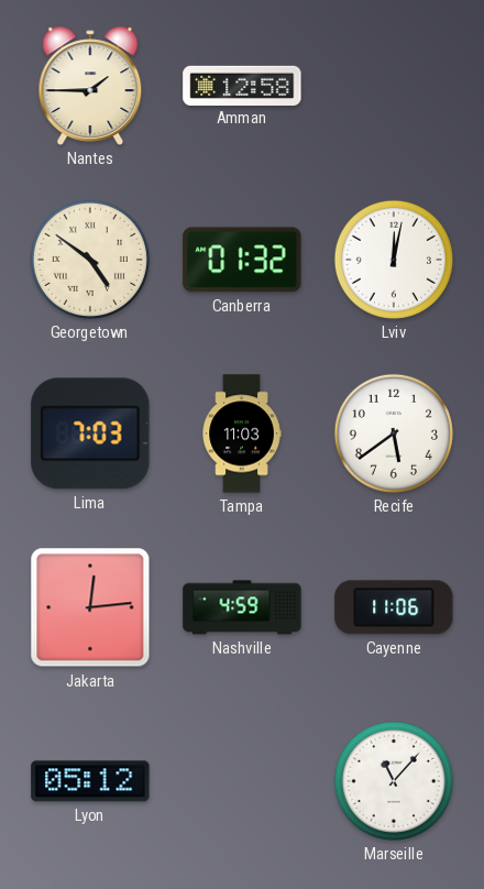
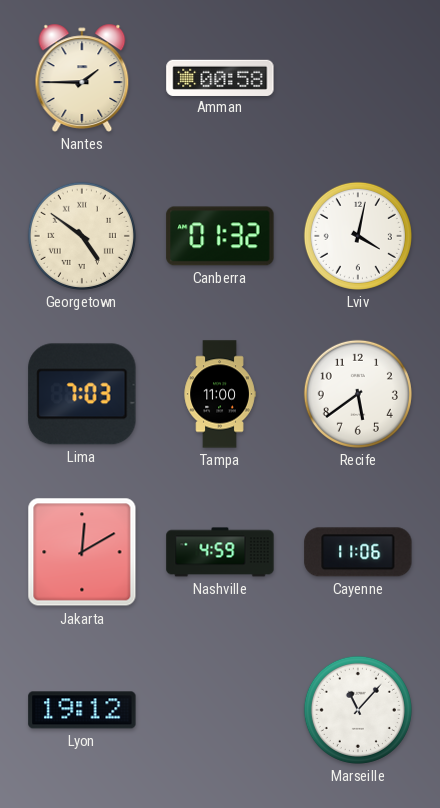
Amman: 12:58 -> 00:58
Lviv: 12:02 -> 4:02
Tampa: 11:03 -> 11:00
Jakarta: 12:14 -> 12:10
Lyon: 05:12 -> 19:12
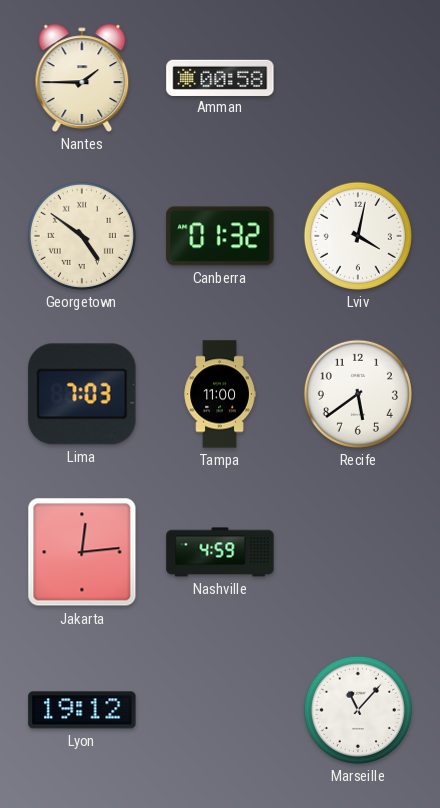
Jakarta: 12:10 -> 12:14
Cayenne: 11:06 -> none
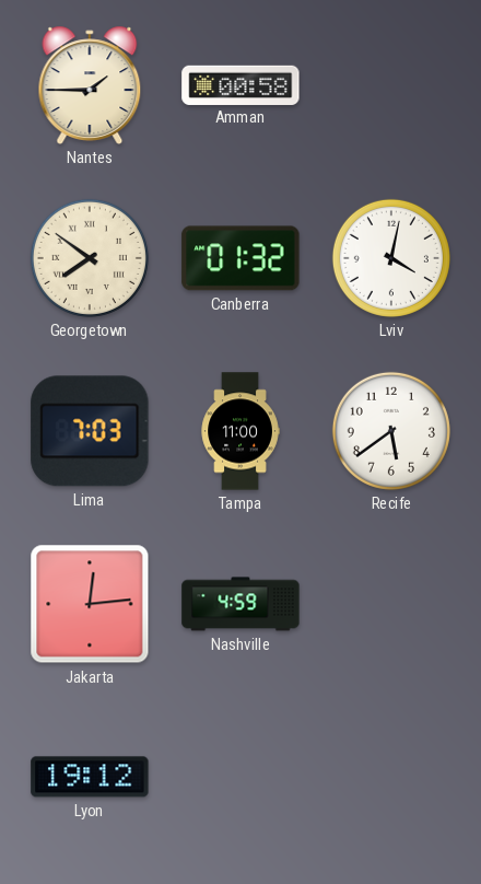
Georgetown: 4:51 -> 7:51
Marseille: 11:07 -> none
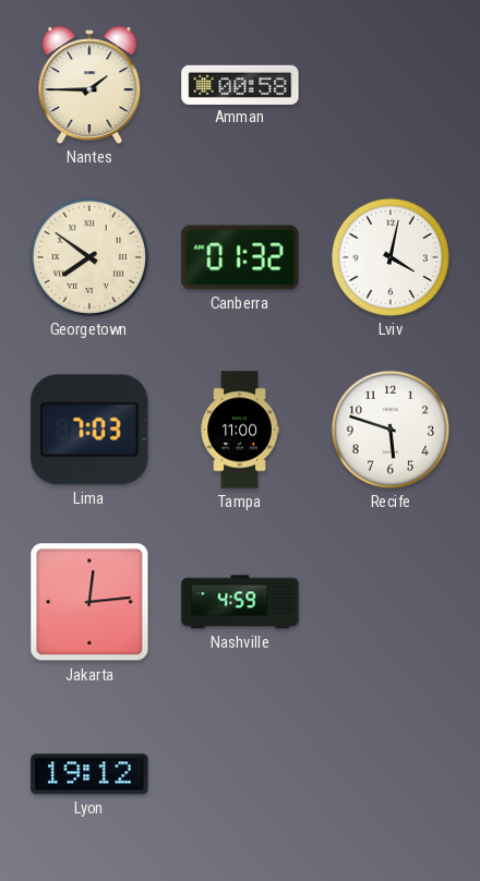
Recife: 5:39 -> 5:48
